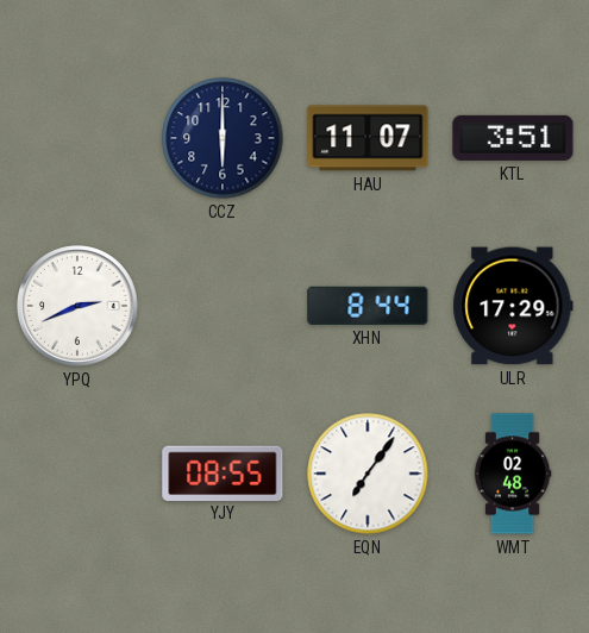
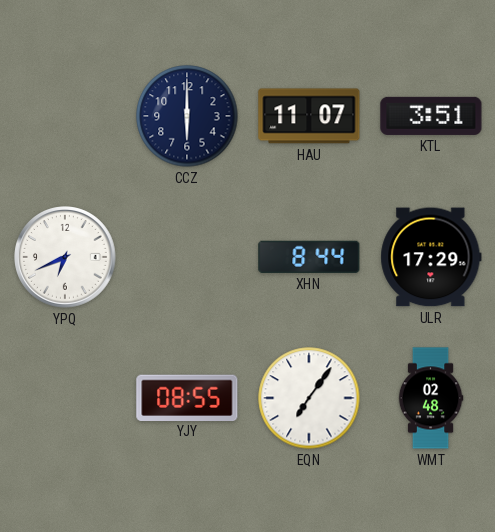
YPQ: 2:41 -> 6:41
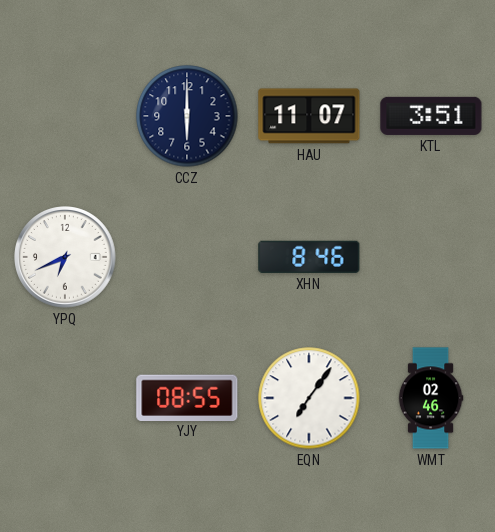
XHN: 8:44 -> 8:46
ULR: 17:29 -> none
WMT: 02:48 -> 02:46
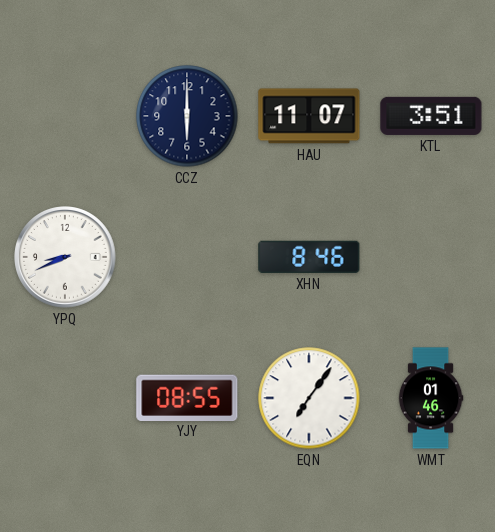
YPQ: 6:41 -> 8:41
WMT: 02:46 -> 01:46
